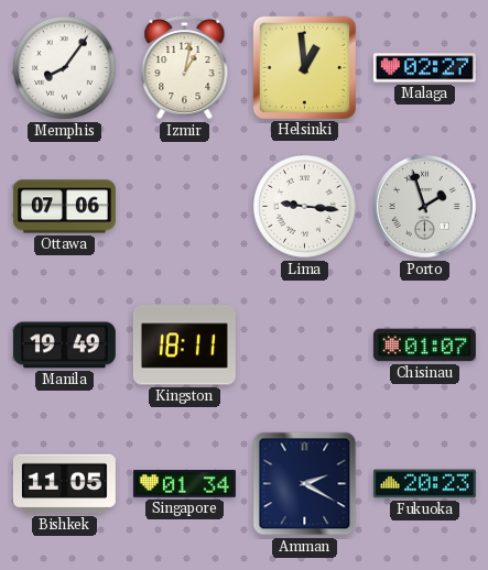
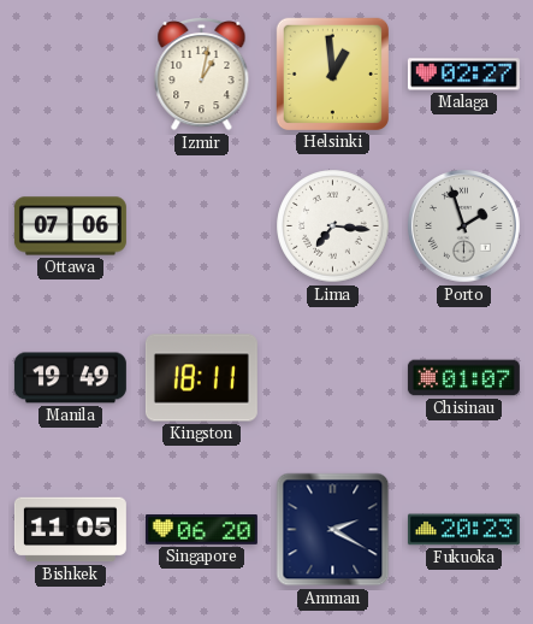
Memphis: 8:06 -> none
Lima: 9:16 -> 7:16
Singapore: 01:34 -> 06:20
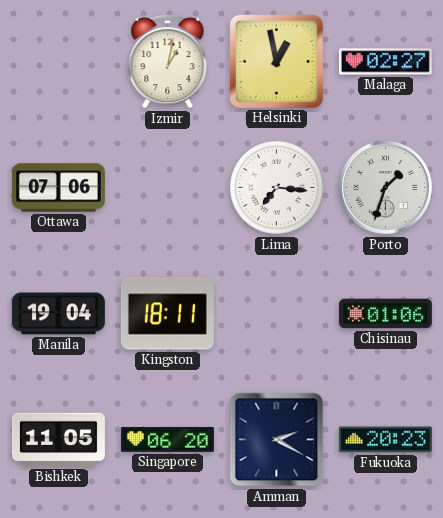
Helsinki: 12:59 -> 12:58
Porto: 1:57 -> 1:33
Manila: 19:49 -> 19:04
Chisinau: 01:07 -> 01:06
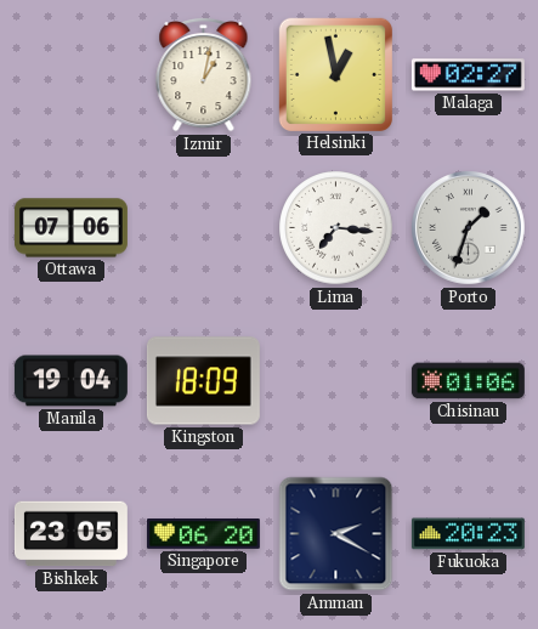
Kingston: 18:11 -> 18:09
Bishkek: 11:05 -> 23:05
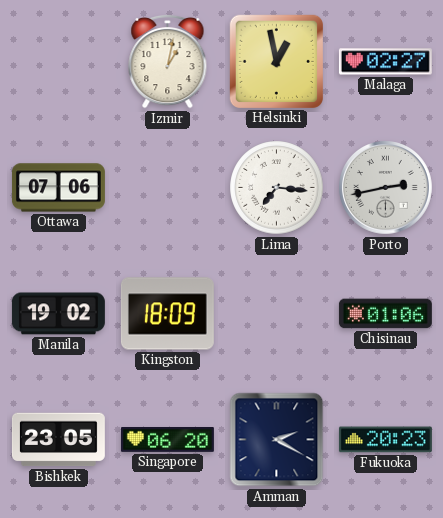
Porto: 1:33 -> 2:43
Manila: 19:04 -> 19:02
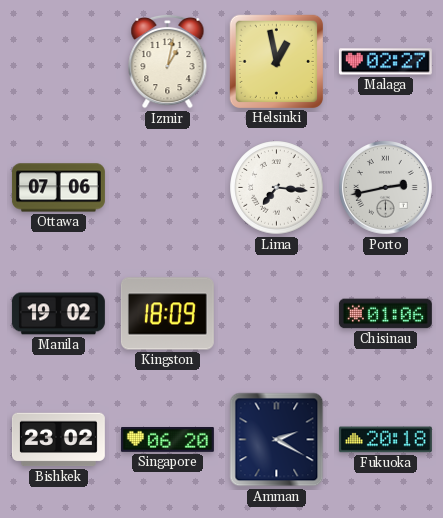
Bishkek: 23:05 -> 23:02
Fukuoka: 20:23 -> 20:18
